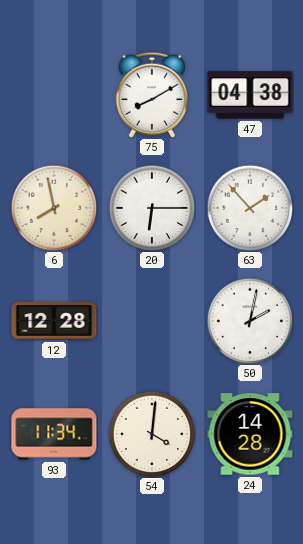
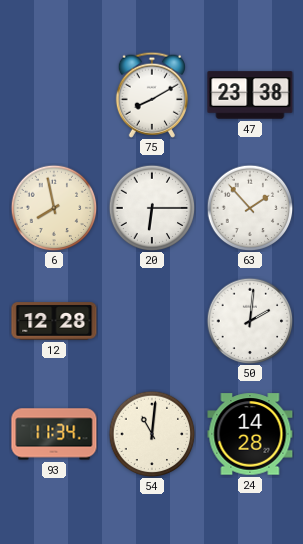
47: 04:38 -> 23:38
50: 2:02 -> 2:01
54: 4:01 -> 11:01
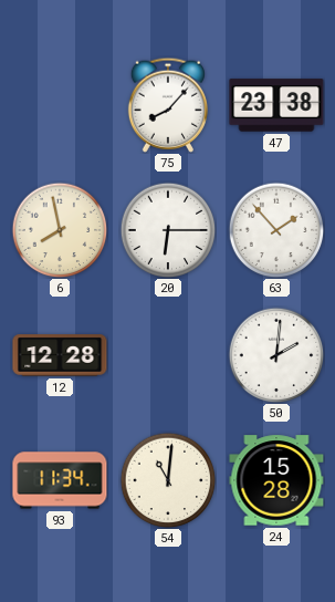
75: 8:10 -> 8:07
24: 14:28 -> 15:28
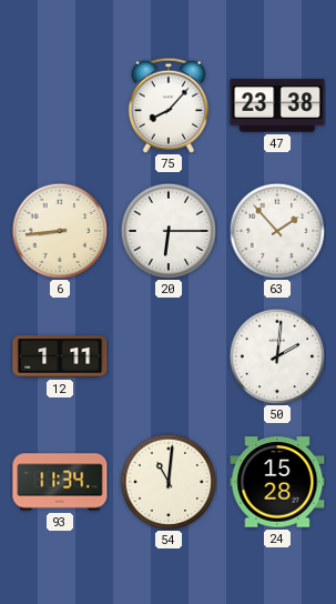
6: 7:58 -> 8:44
12: 12:28 -> 1:11
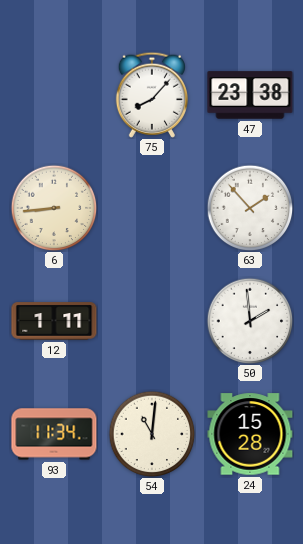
20: 6:15 -> none
50: 2:01 -> 1:59
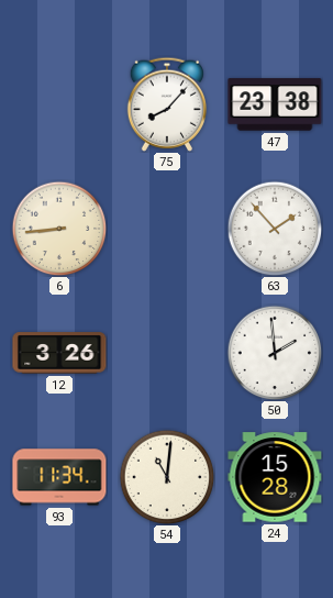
12: 1:11 -> 3:26
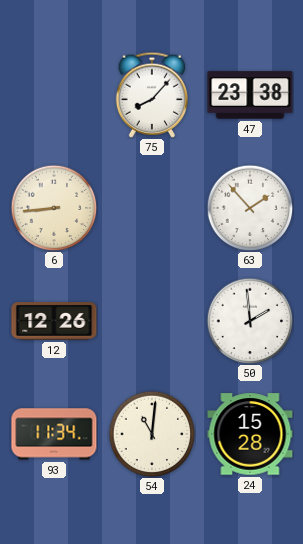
12: 3:26 -> 12:26
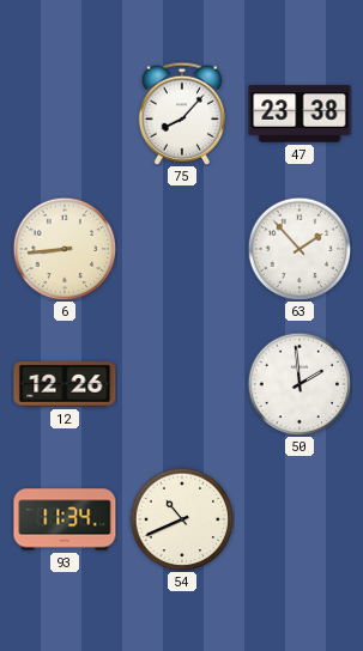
54: 11:01 -> 10:41
24: 15:28 -> none
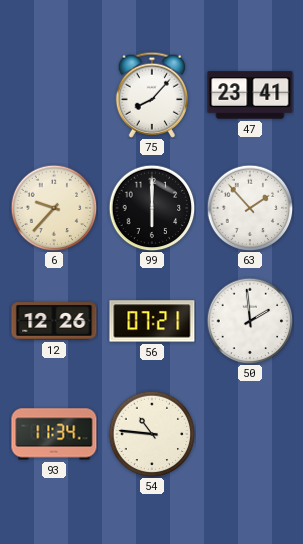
47: 23:38 -> 23:41
6: 8:44 -> 9:37
99: none -> 6:00
56: none -> 07:21
54: 10:41 -> 10:46
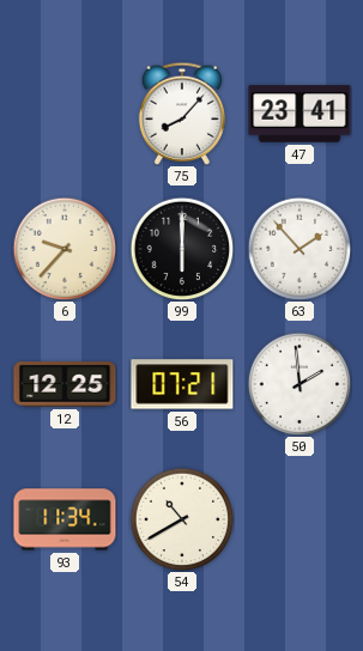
12: 12:26 -> 12:25
54: 10:46 -> 10:40
